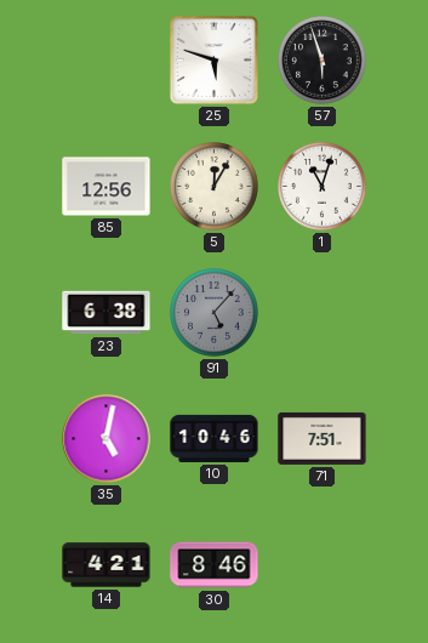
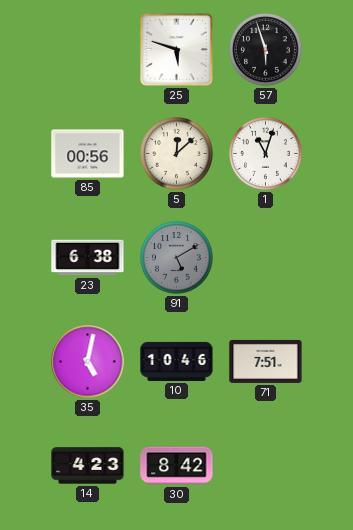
85: 12:56 -> 00:56
5: 12:05 -> 12:08
91: 5:07 -> 5:10
14: 4:21 -> 4:23
30: 8:46 -> 8:42
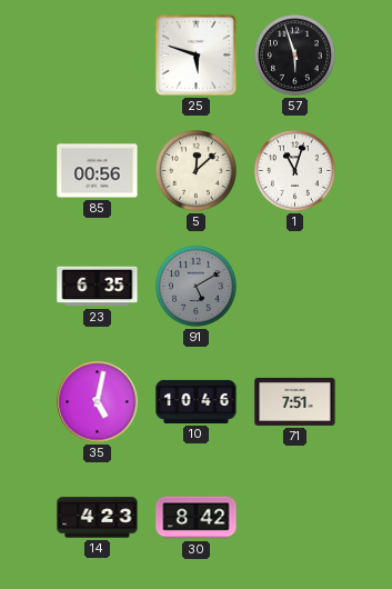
23: 6:38 -> 6:35
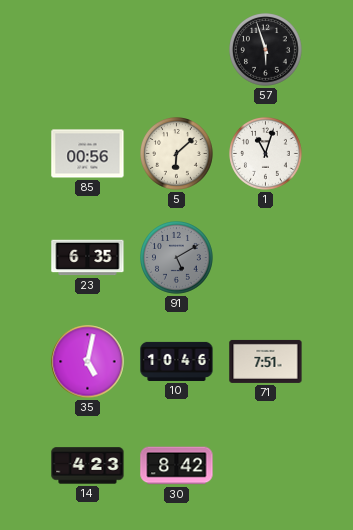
25: 5:48 -> none
5: 12:08 -> 6:08
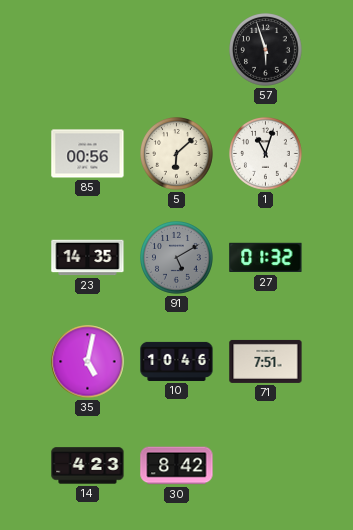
23: 6:35 -> 14:35
27: none -> 01:32
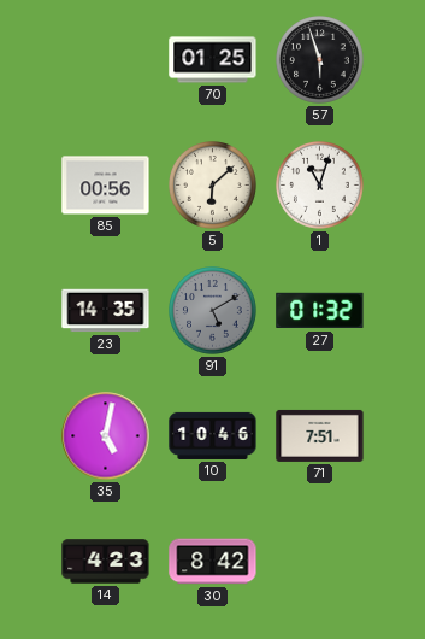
70: none -> 01:25
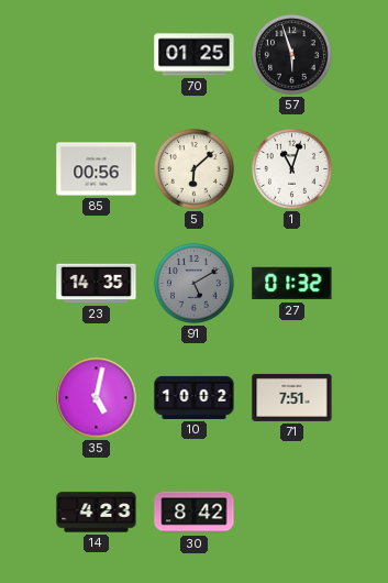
10: 10:46 -> 10:02
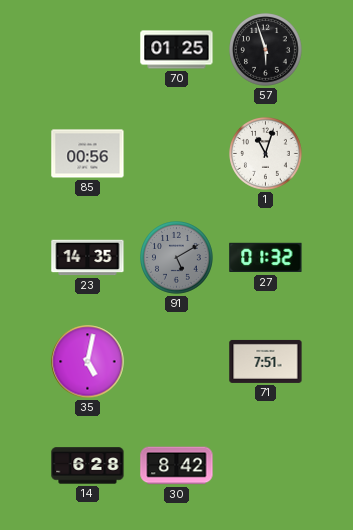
5: 6:08 -> none
10: 10:02 -> none
14: 4:23 -> 6:28
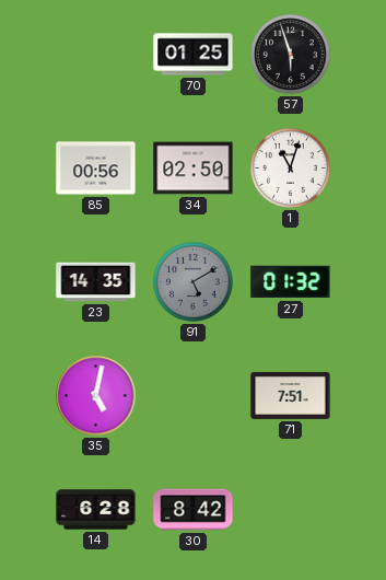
34: none -> 02:50
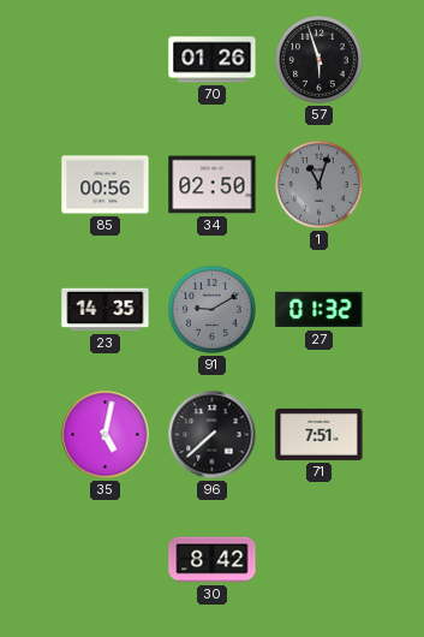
70: 01:25 -> 01:26
1 dial: white -> grey
91: 5:10 -> 9:10
96: none -> 7:38
14: 6:28 -> none
